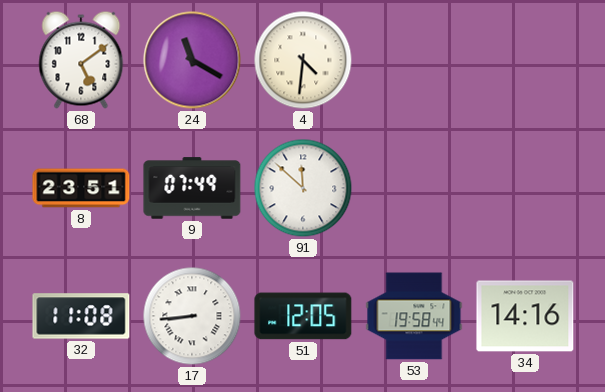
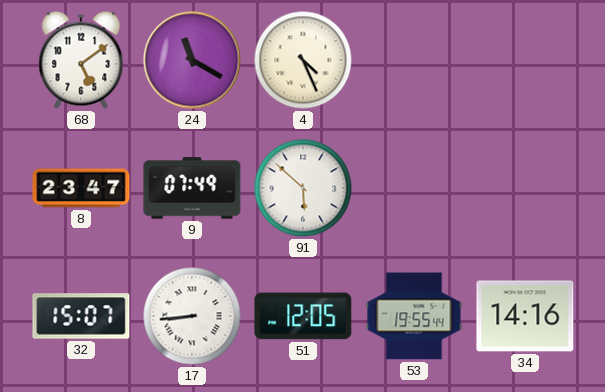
4: 4:31 -> 4:26
8: 23:51 -> 23:47
91: 11:52 -> 5:52
32: 11:08 -> 15:07
53: 19:58 -> 19:55
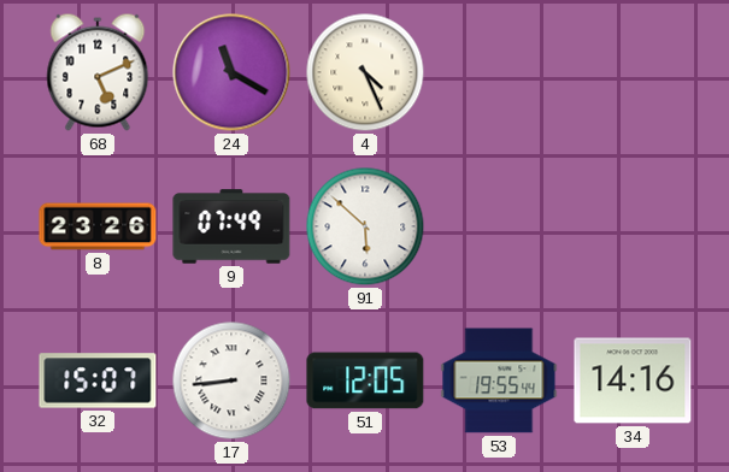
68: 5:09 -> 5:11
8: 23:47 -> 23:26
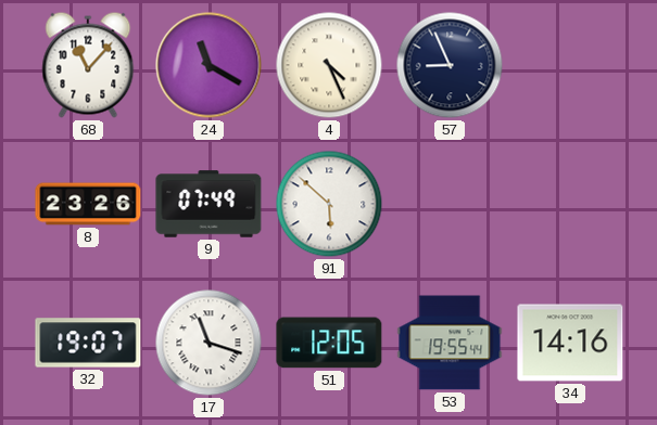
68: 5:11 -> 11:07
57: none -> 8:56
32: 15:07 -> 19:07
17: 8:44 -> 11:18
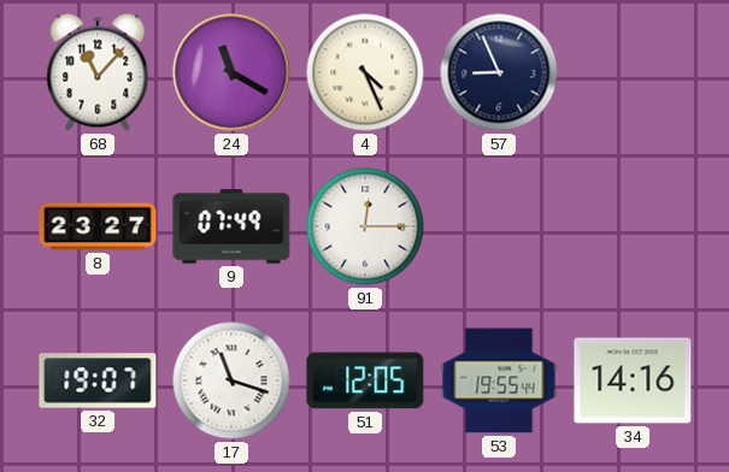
8: 23:26 -> 23:27
91: 5:52 -> 12:15
